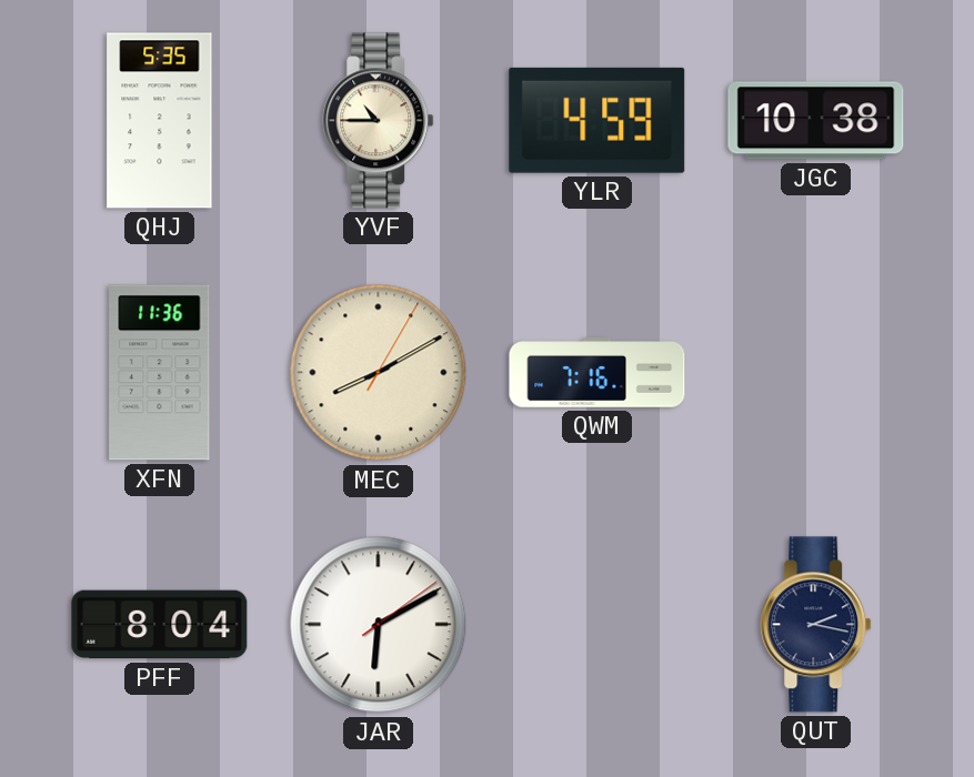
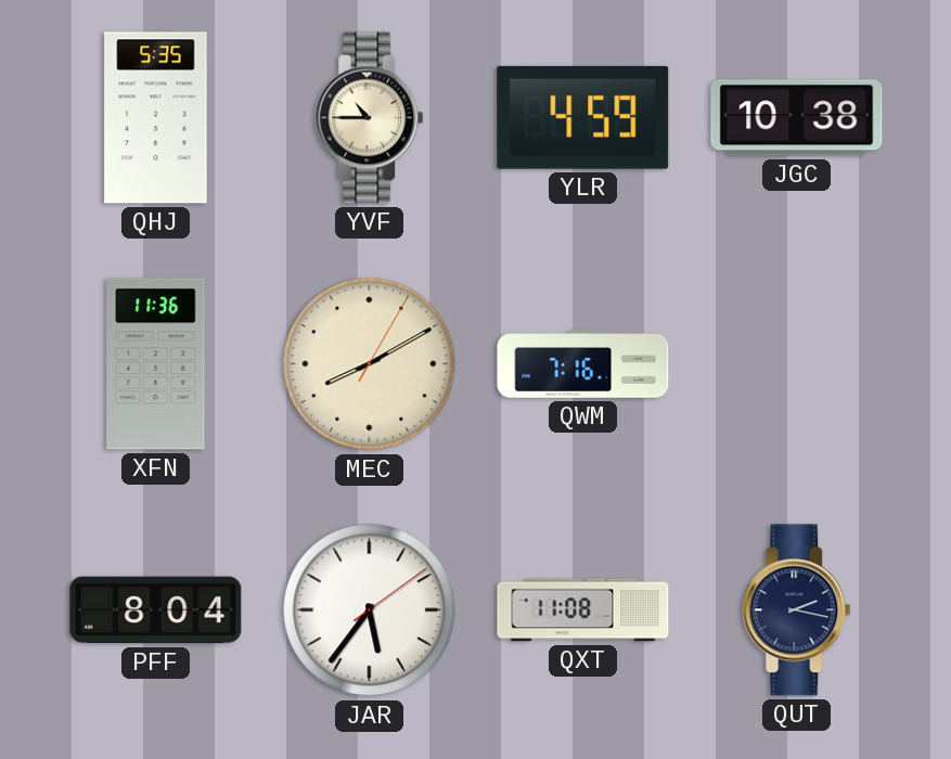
JAR: 6:10 -> 5:36
QXT: none -> 11:08
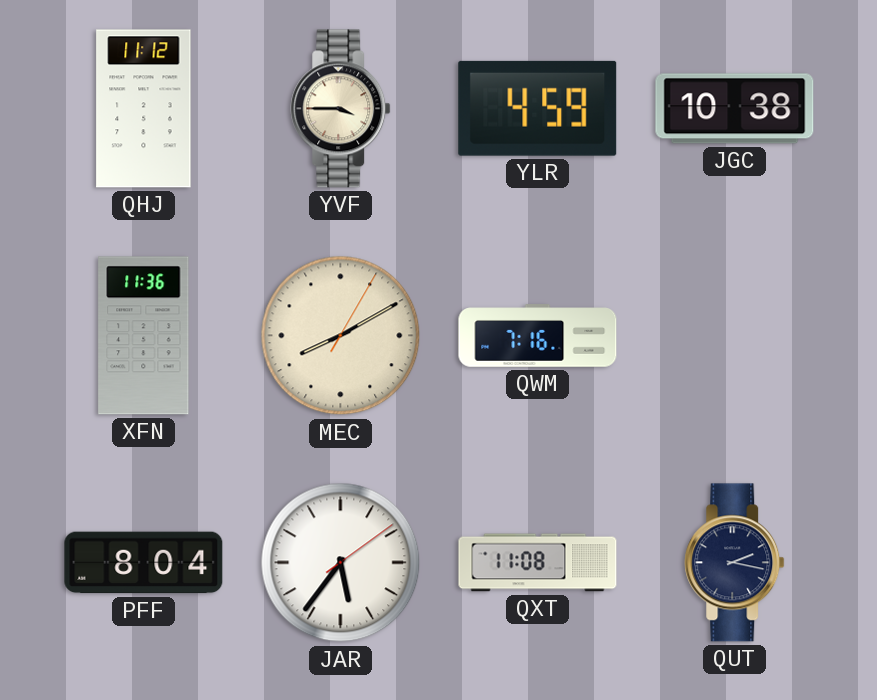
QHJ: 5:35 -> 11:12
YVF: 10:45 -> 3:45
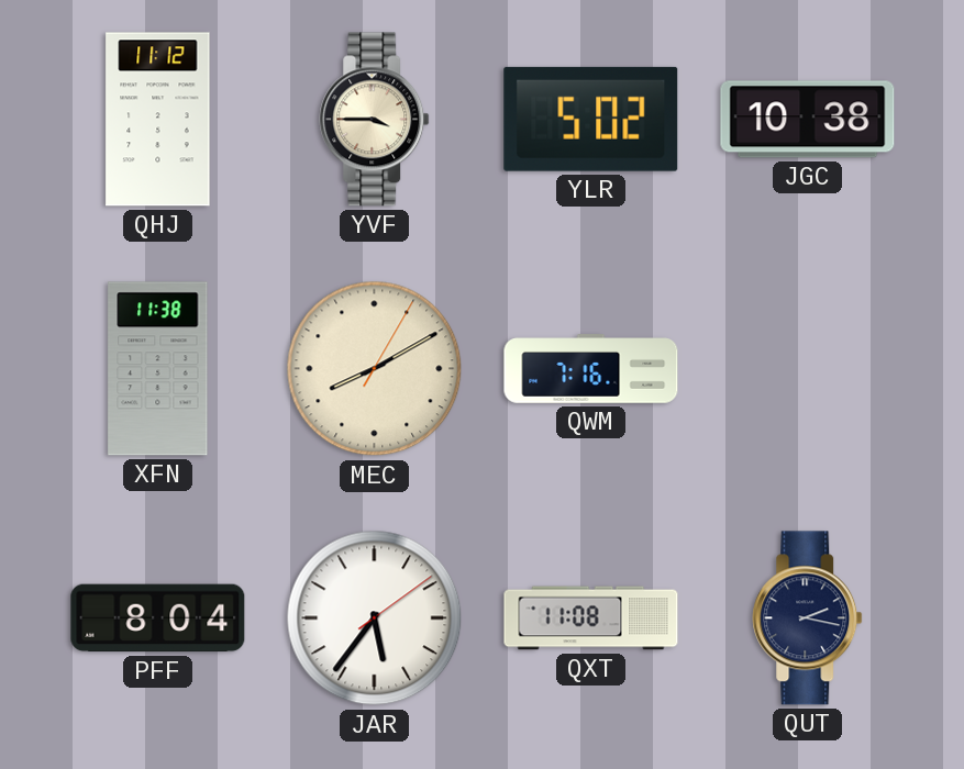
YLR: 4:59 -> 5:02
XFN: 11:36 -> 11:38
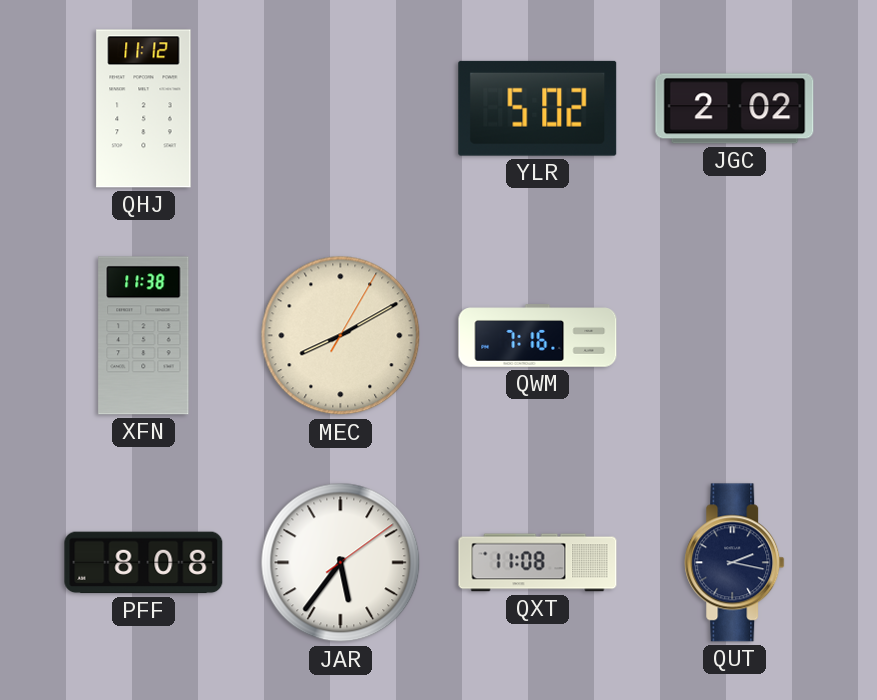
YVF: 3:45 -> none
JGC: 10:38 -> 2:02
PFF: 8:04 -> 8:08
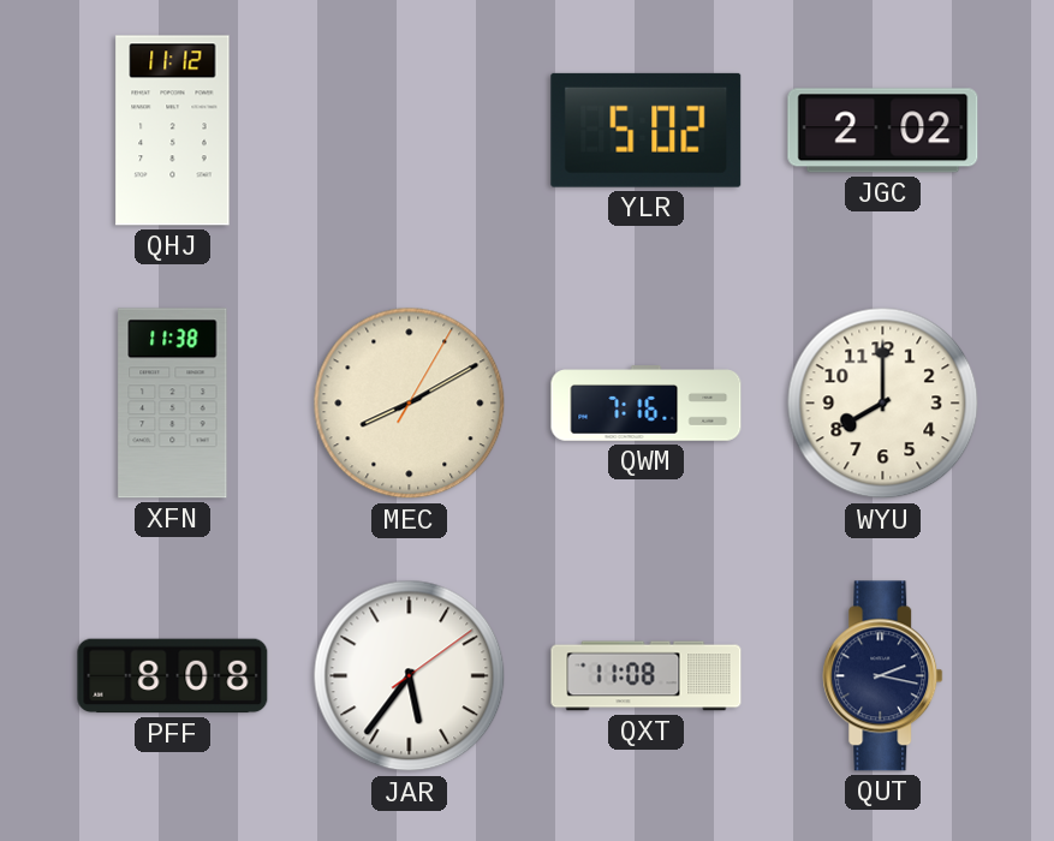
WYU: none -> 8:00
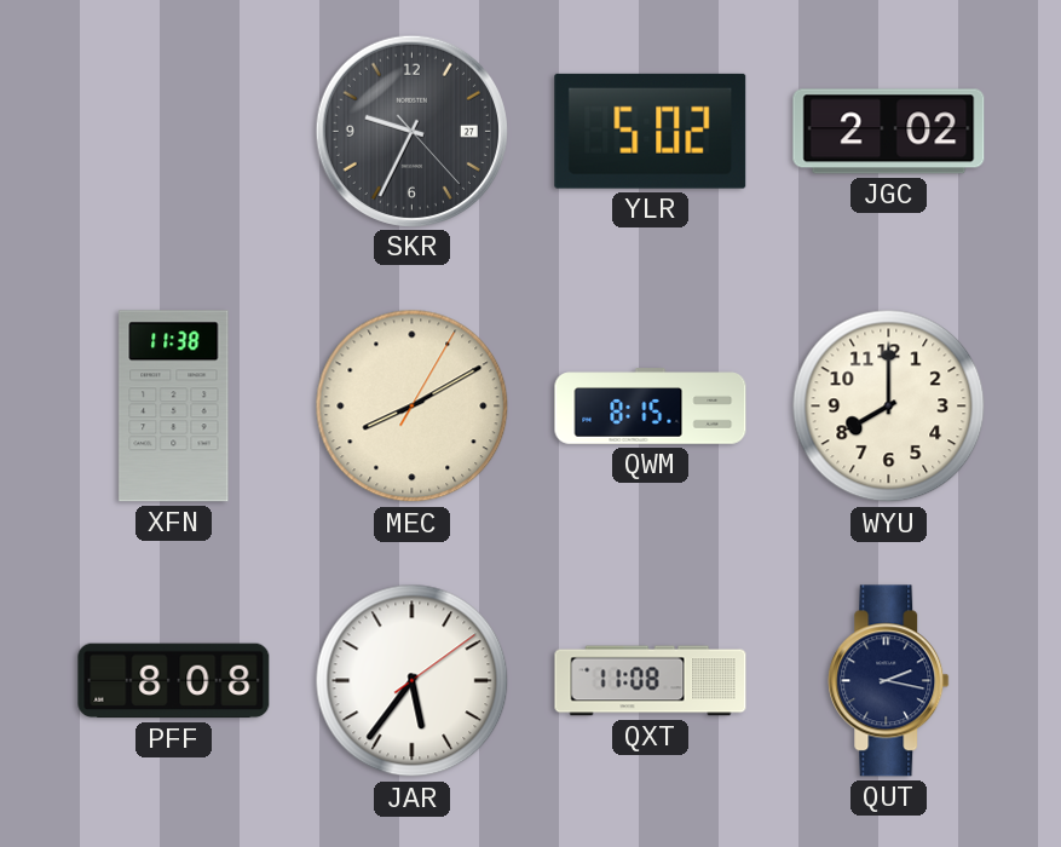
QHJ: 11:12 -> none
SKR: none -> 9:34
QWM: 7:16 -> 8:15
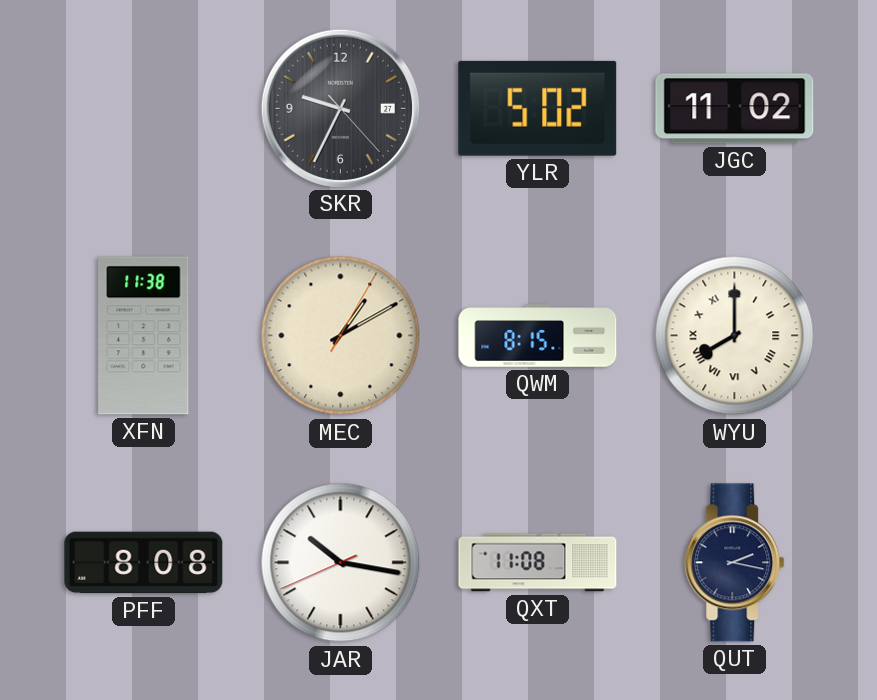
JGC: 2:02 -> 11:02
MEC: 8:10 -> 1:10
WYU numerals: Arabic -> Roman
JAR: 5:36 -> 10:16
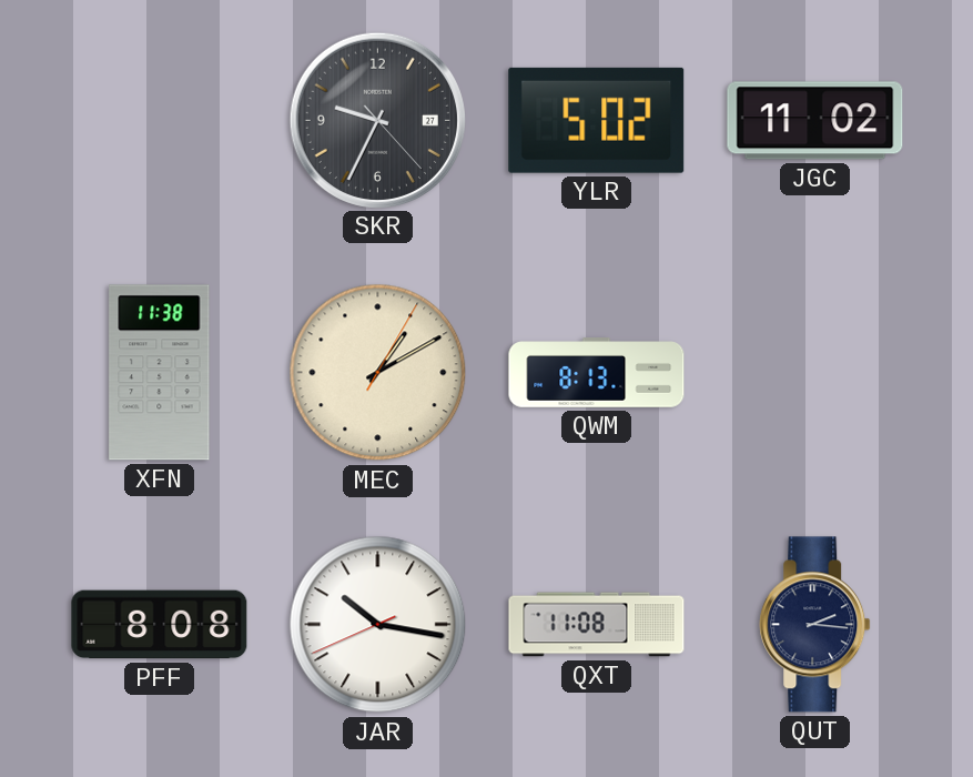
QWM: 8:15 -> 8:13
WYU: 8:00 -> none
QUT: 2:17 -> 2:16
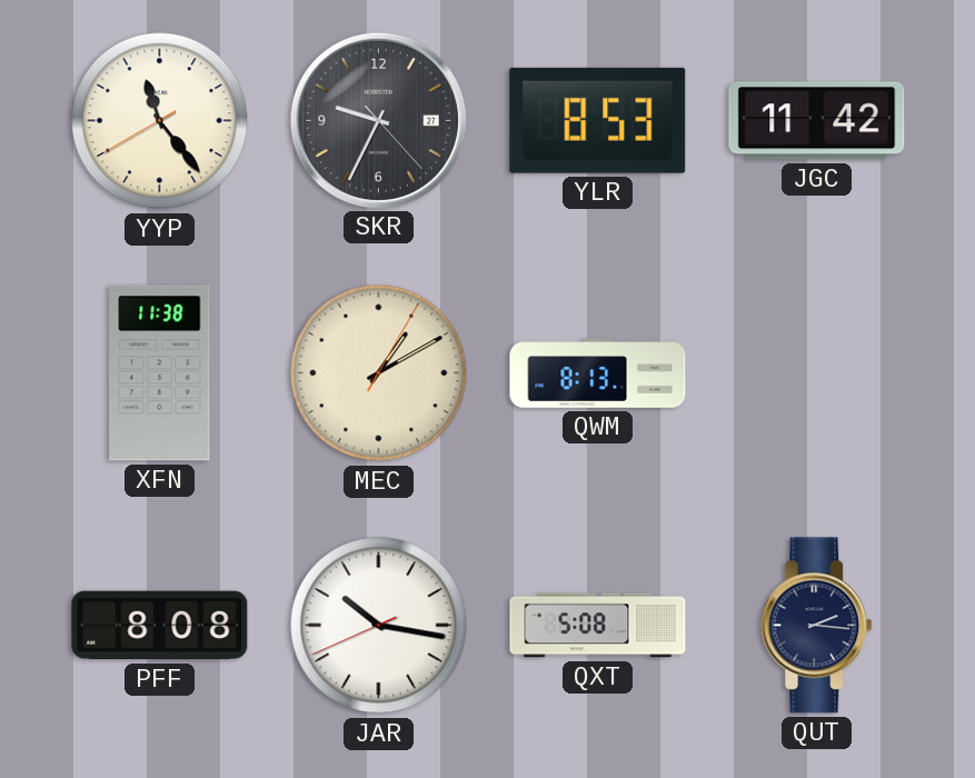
YYP: none -> 11:23
YLR: 5:02 -> 8:53
JGC: 11:02 -> 11:42
QXT: 11:08 -> 5:08
